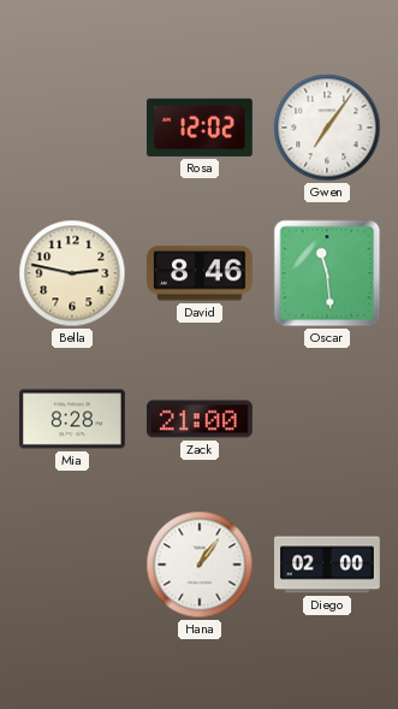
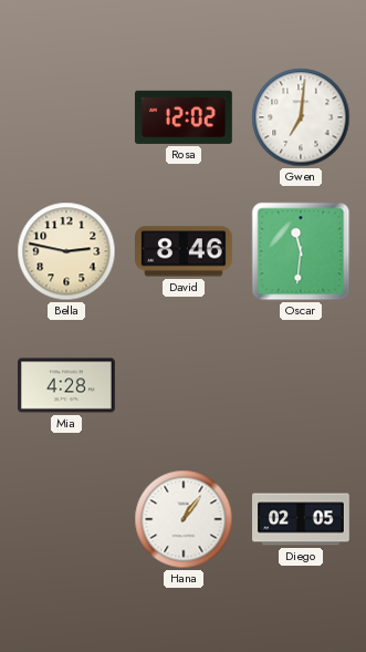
Gwen: 7:06 -> 7:01
Oscar: 11:29 -> 11:31
Mia: 8:28 -> 4:28
Zack: 21:00 -> none
Diego: 02:00 -> 02:05
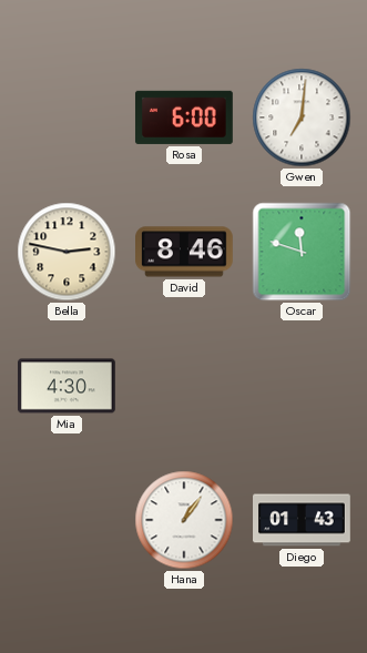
Rosa: 12:02 -> 6:00
Oscar: 11:31 -> 11:48
Mia: 4:28 -> 4:30
Diego: 02:05 -> 01:43
